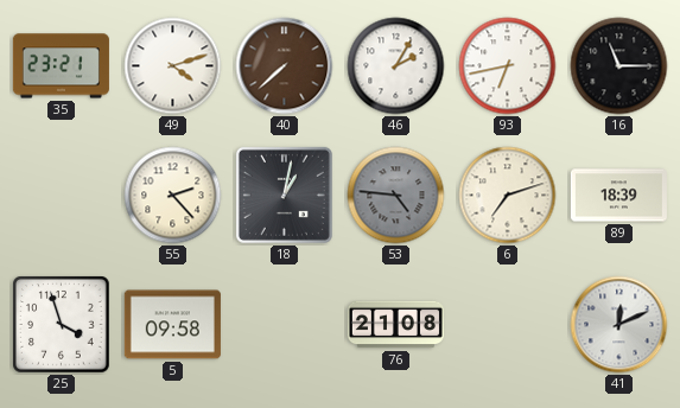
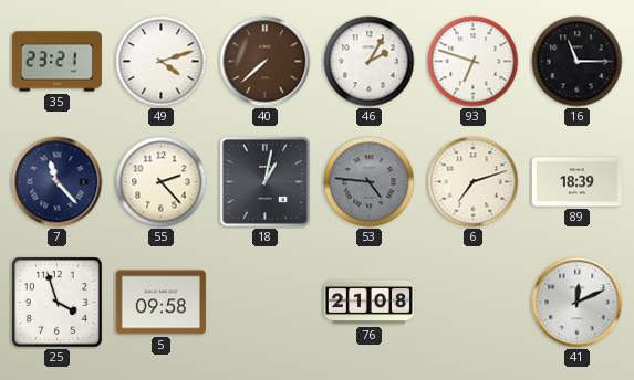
93: 6:43 -> 6:48
7: none -> 11:23
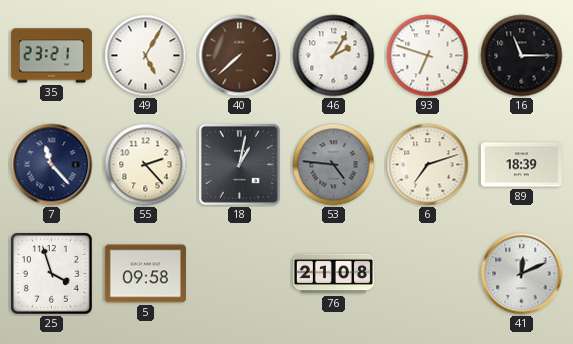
49: 4:12 -> 5:05
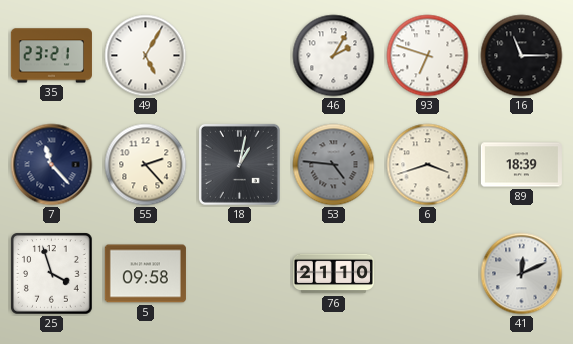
40: 7:38 -> none
6: 7:12 -> 3:42
76: 21:08 -> 21:10
